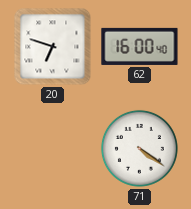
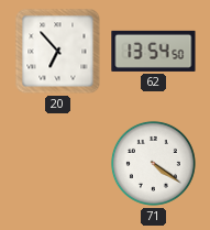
20: 6:48 -> 6:53
62: 16:00 -> 13:54
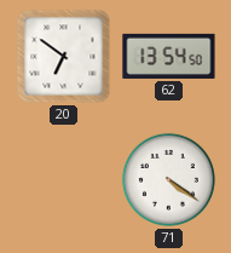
20: 6:53 -> 6:51
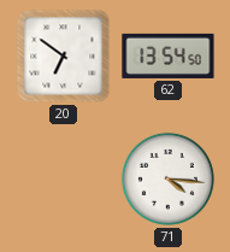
71: 4:21 -> 4:16
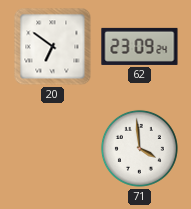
62: 13:54 -> 23:09
71: 4:16 -> 3:59
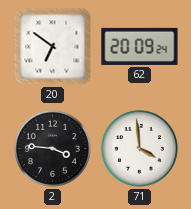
62: 23:09 -> 20:09
2: none -> 3:46
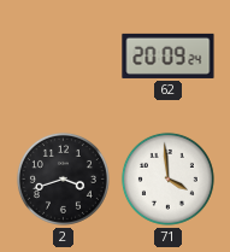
20: 6:51 -> none
2: 3:46 -> 3:42
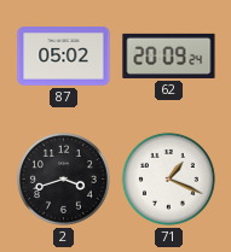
87: none -> 05:02
71: 3:59 -> 1:19
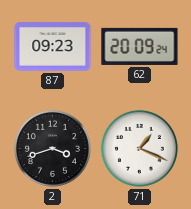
87: 05:02 -> 09:23
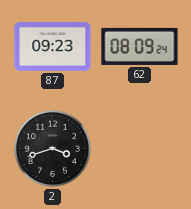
62: 20:09 -> 08:09
71: 1:19 -> none
